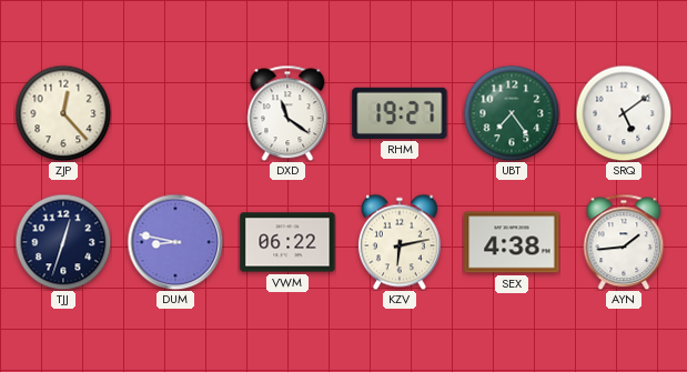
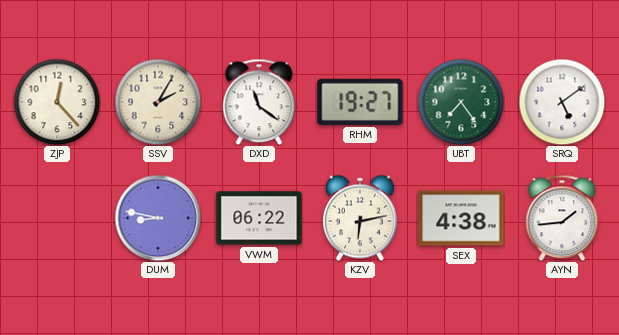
SSV: none -> 2:05
TJJ: 12:33 -> none
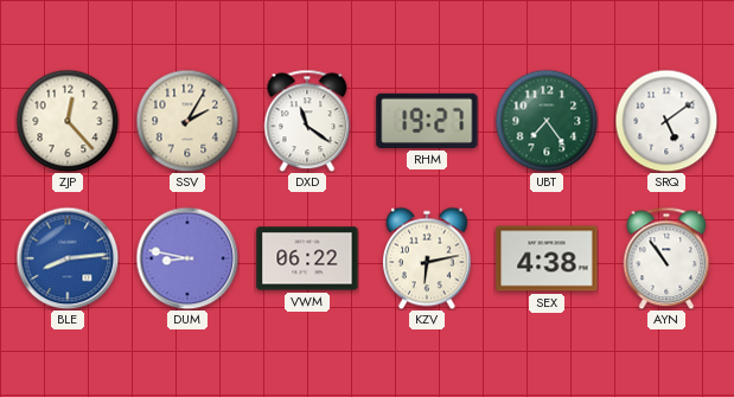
BLE: none -> 8:14
AYN: 1:44 -> 10:54
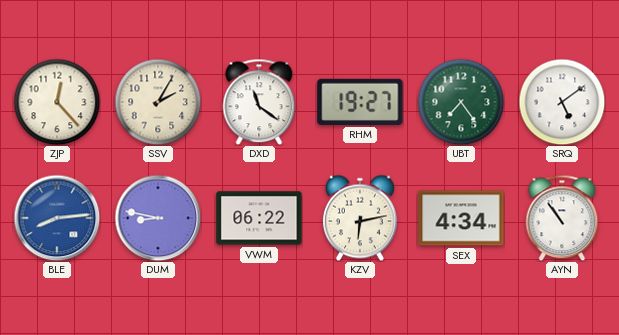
SEX: 4:38 -> 4:34
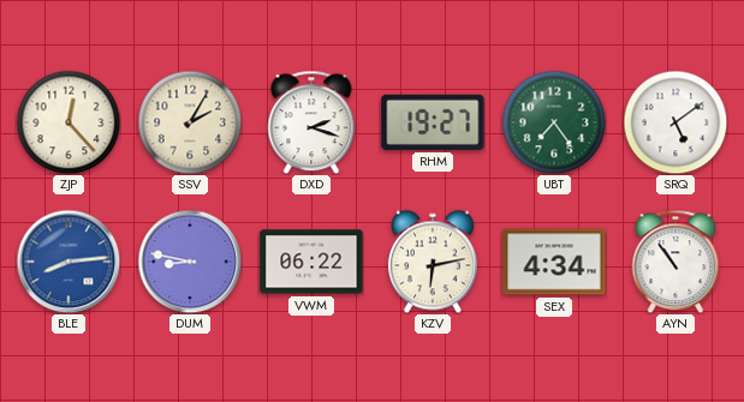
DXD: 11:21 -> 2:18
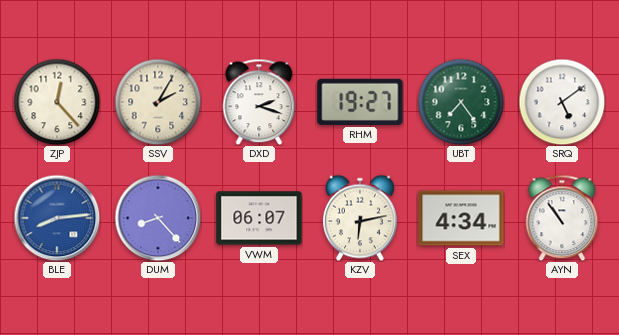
DUM: 8:47 -> 8:23
VWM: 06:22 -> 06:07
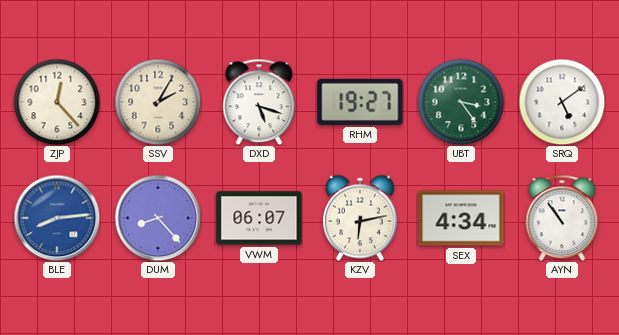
DXD: 2:18 -> 5:18
UBT: 7:24 -> 3:24
